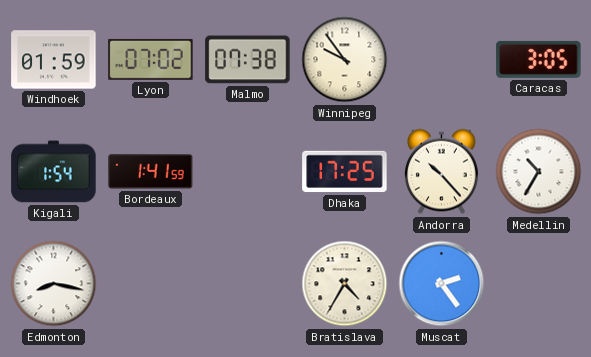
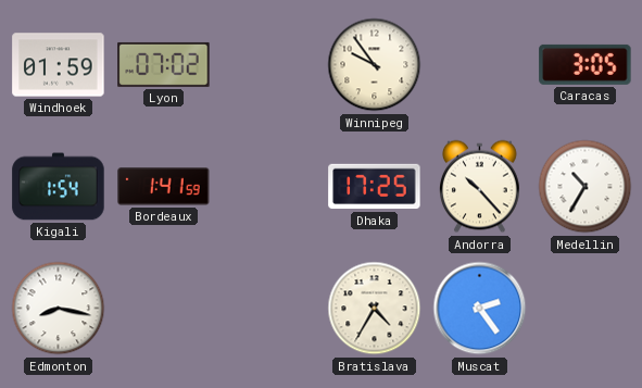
Malmo: 07:38 -> none
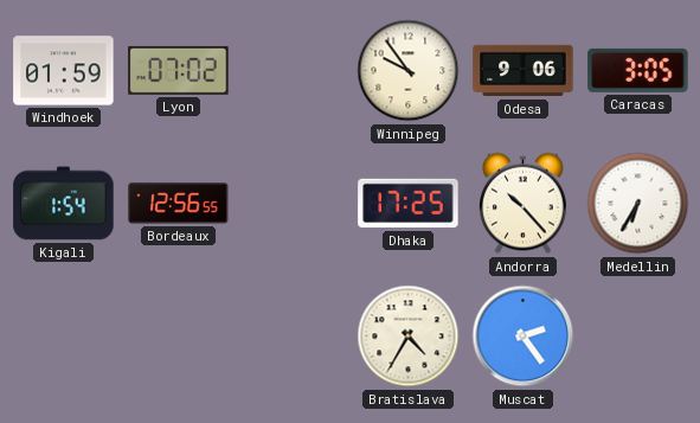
Odesa: none -> 9:06
Bordeaux: 1:41 -> 12:56
Medellin: 10:35 -> 6:35
Edmonton: 8:17 -> none
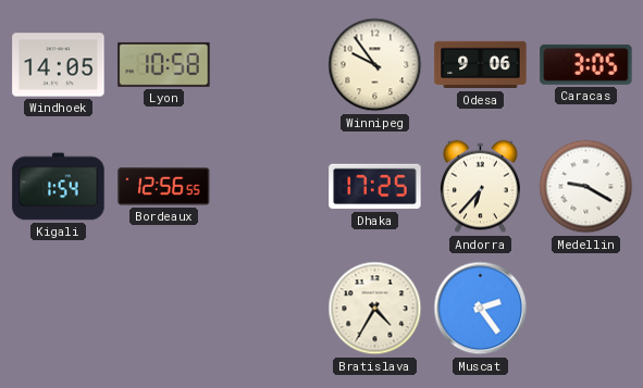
Windhoek: 01:59 -> 14:05
Lyon: 07:02 -> 10:58
Andorra: 10:23 -> 6:37
Medellin: 6:35 -> 9:20
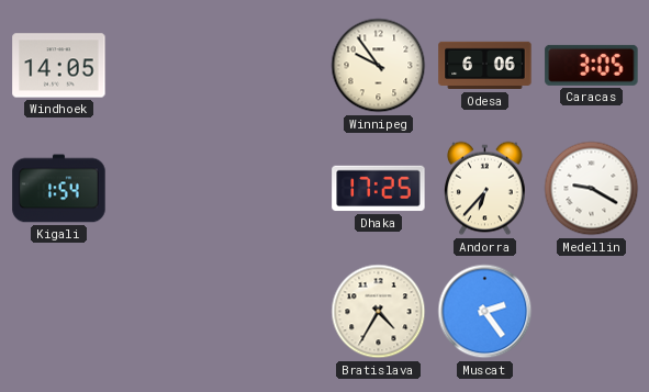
Lyon: 10:58 -> none
Odesa: 9:06 -> 6:06
Bordeaux: 12:56 -> none
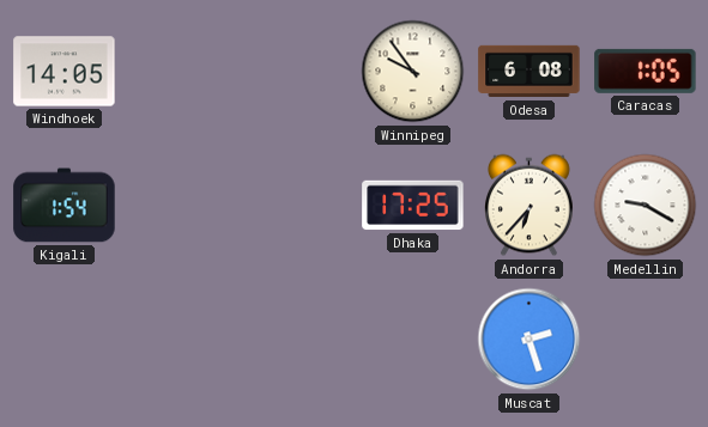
Odesa: 6:06 -> 6:08
Caracas: 3:05 -> 1:05
Bratislava: 4:35 -> none
Muscat: 2:24 -> 2:27
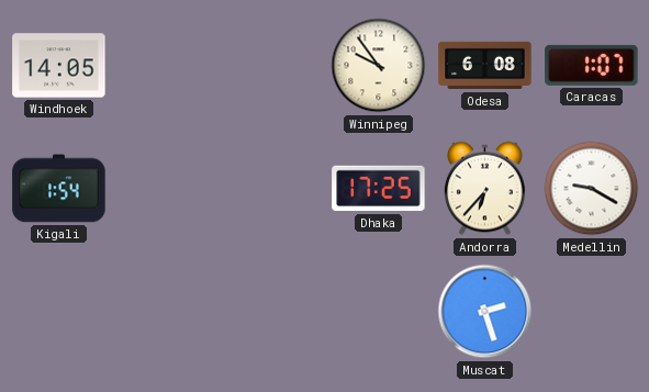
Caracas: 1:05 -> 1:07
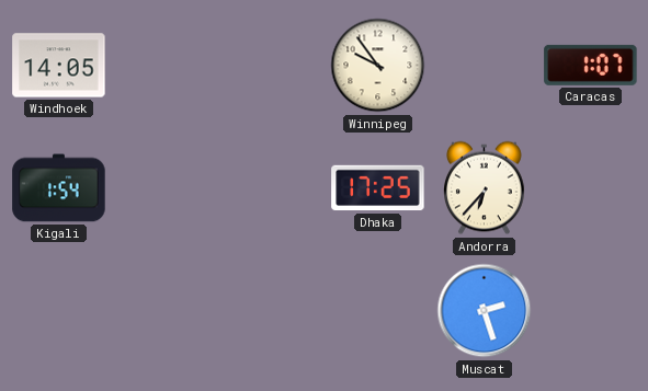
Odesa: 6:08 -> none
Medellin: 9:20 -> none
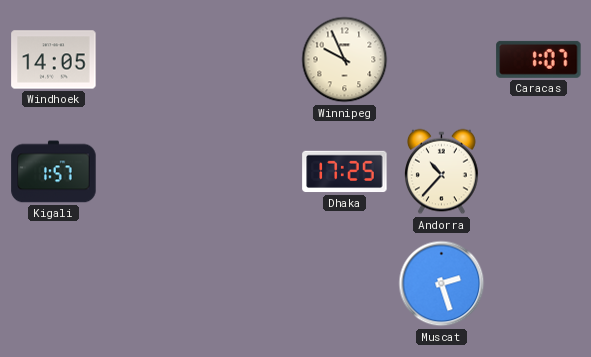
Winnipeg: 9:54 -> 9:56
Kigali: 1:54 -> 1:57
Andorra: 6:37 -> 10:37
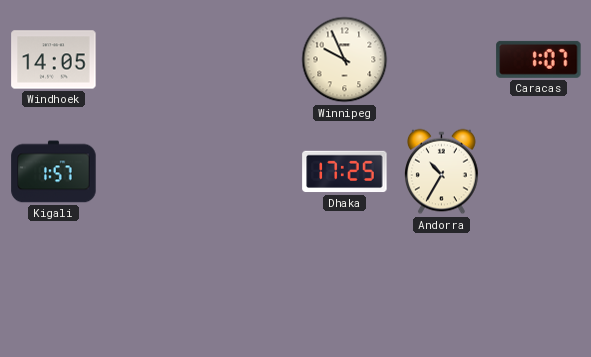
Andorra: 10:37 -> 10:35
Muscat: 2:27 -> none
